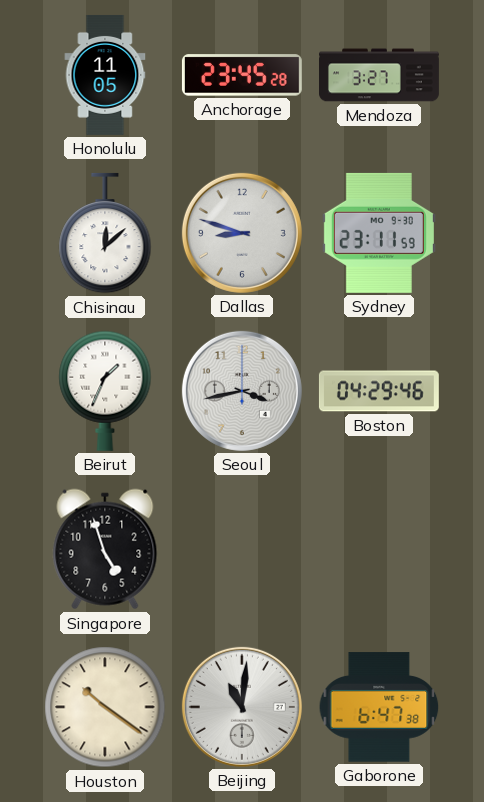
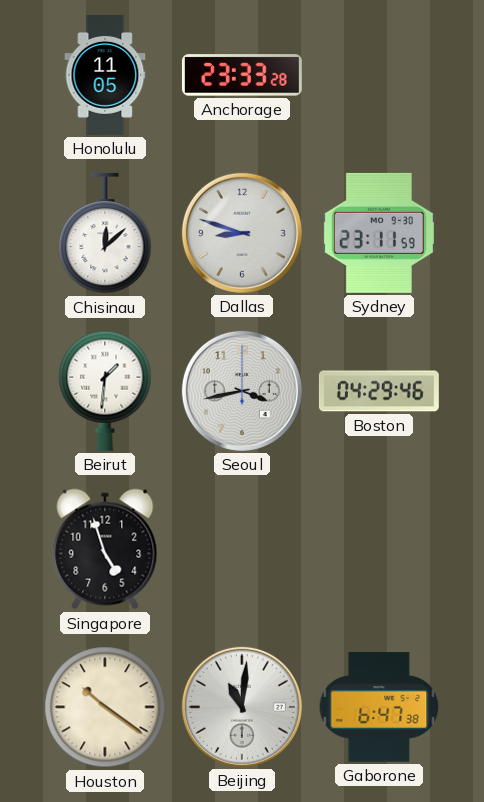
Anchorage: 23:45 -> 23:33
Mendoza: 3:27 -> none
Beirut: 1:34 -> 1:31
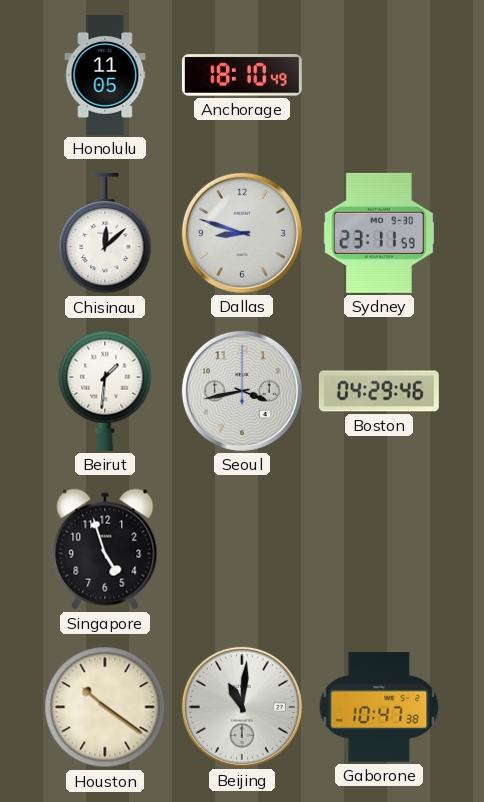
Anchorage: 23:33 -> 18:10
Gaborone: 6:47 -> 10:47
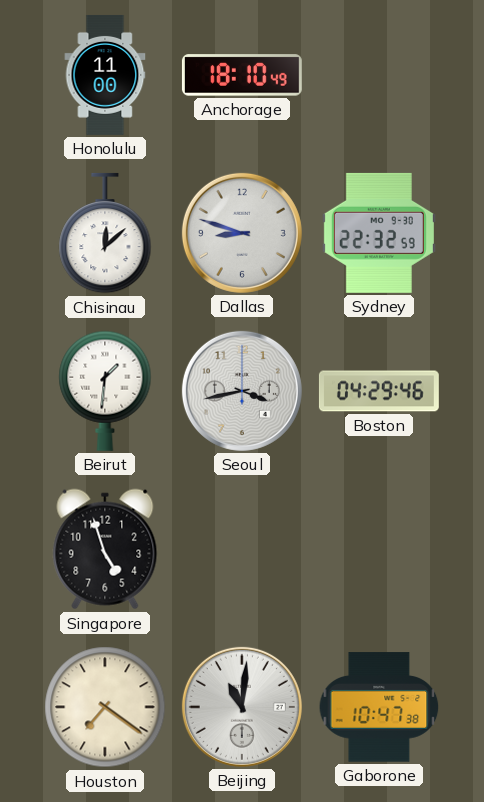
Honolulu: 11:05 -> 11:00
Sydney: 23:11 -> 22:32
Houston: 10:21 -> 7:21
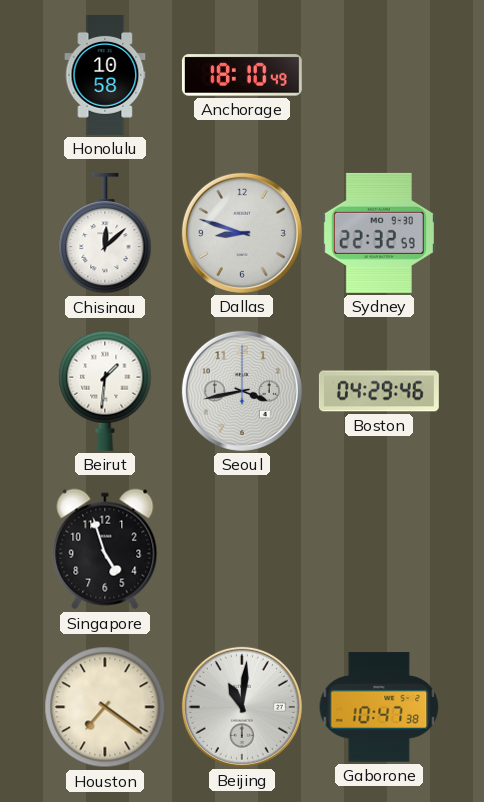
Honolulu: 11:00 -> 10:58
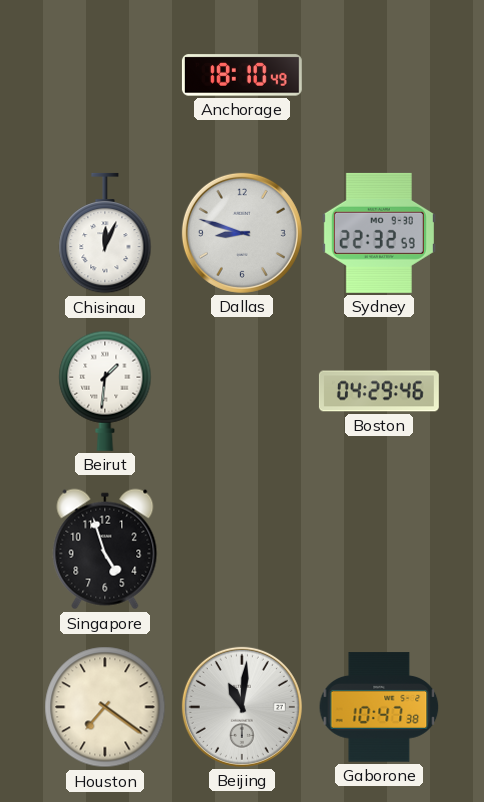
Honolulu: 10:58 -> none
Chisinau: 12:08 -> 12:04
Seoul: 3:43 -> none
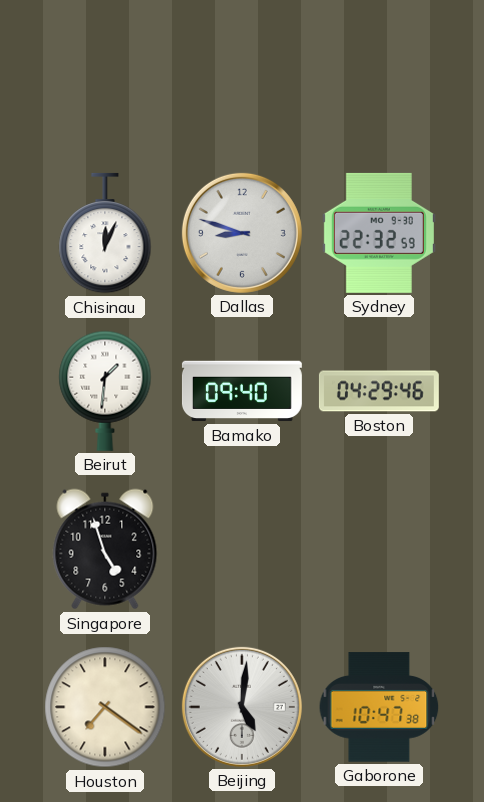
Anchorage: 18:10 -> none
Bamako: none -> 09:40
Beijing: 11:01 -> 5:01
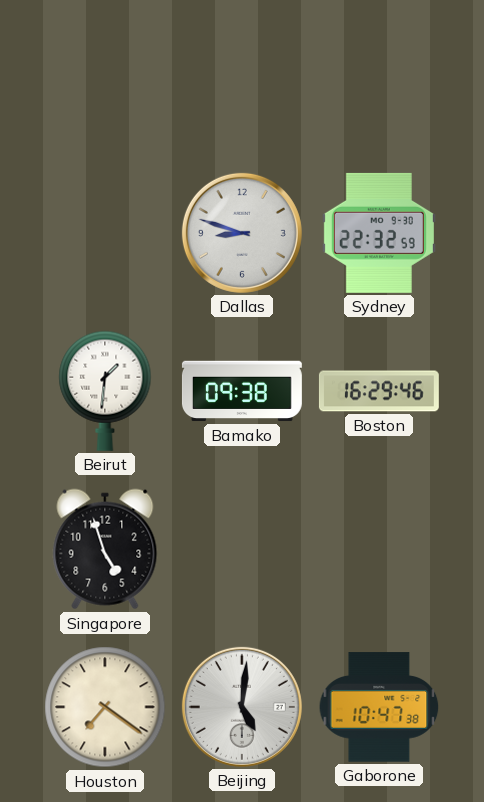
Chisinau: 12:04 -> none
Bamako: 09:40 -> 09:38
Boston: 04:29 -> 16:29
